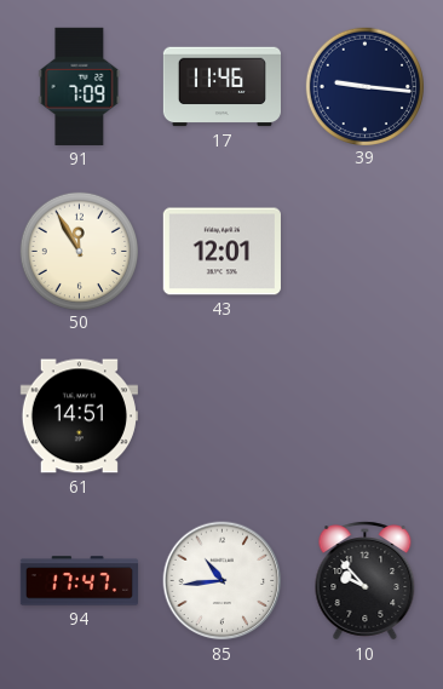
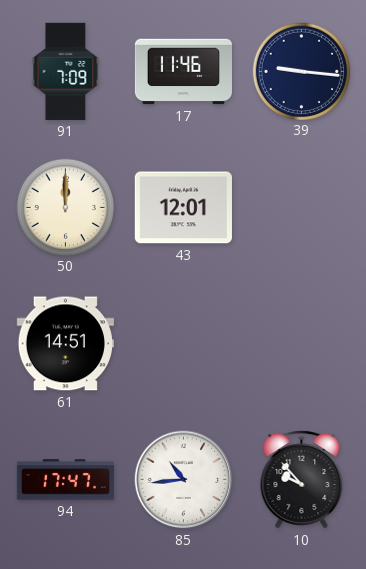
50: 11:55 -> 12:00
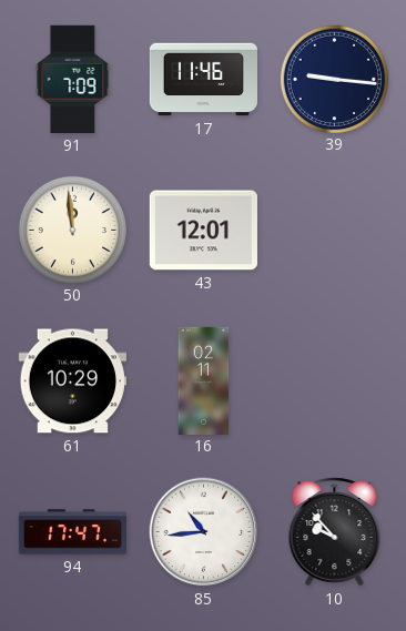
50: 12:00 -> 11:59
61: 14:51 -> 10:29
16: none -> 02:11
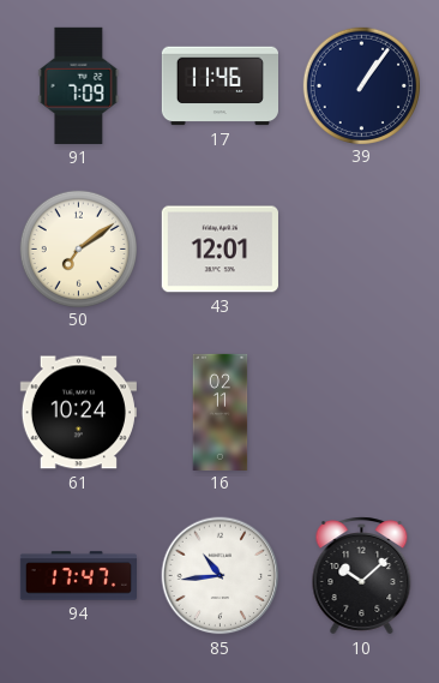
39: 9:16 -> 1:06
50: 11:59 -> 7:09
61: 10:29 -> 10:24
10: 9:53 -> 10:08
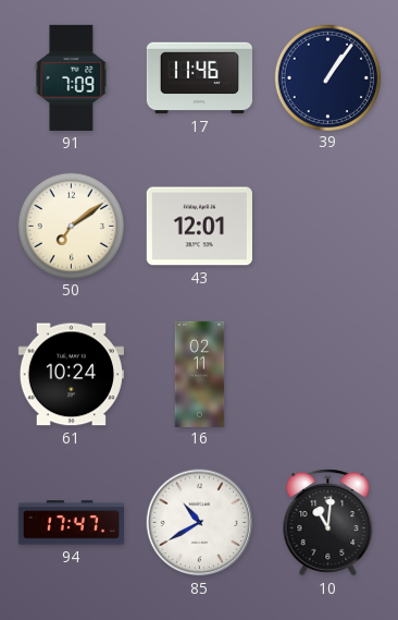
85: 10:44 -> 10:40
10: 10:08 -> 11:01
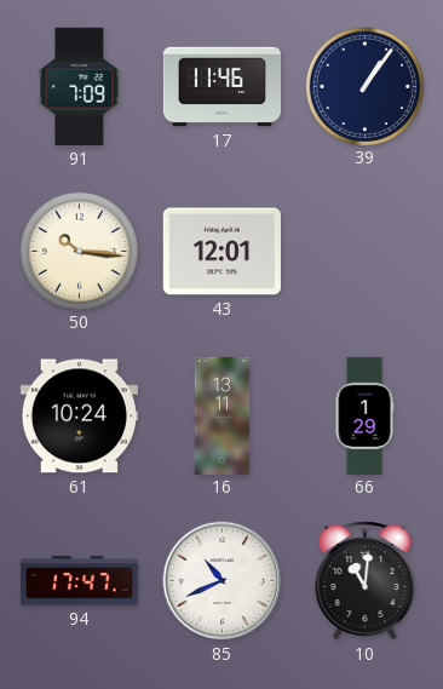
50: 7:09 -> 10:16
16: 02:11 -> 13:11
66: none -> 1:29
85: 10:40 -> 10:41
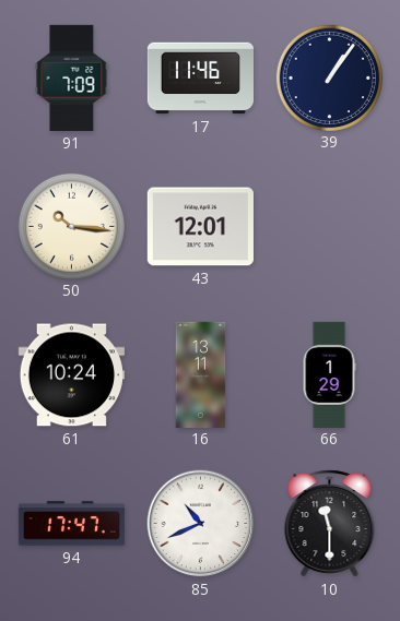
10: 11:01 -> 11:30
